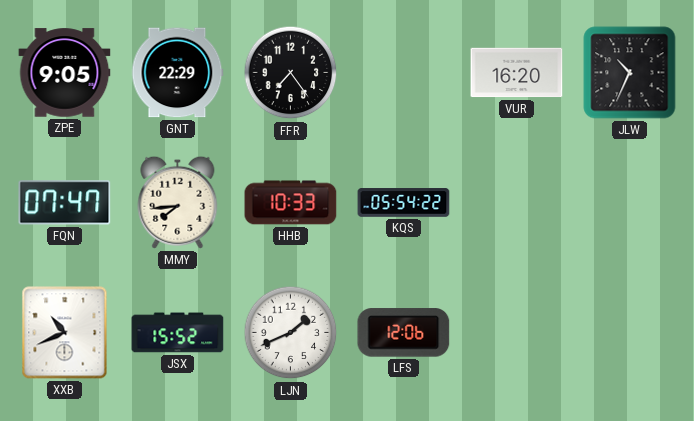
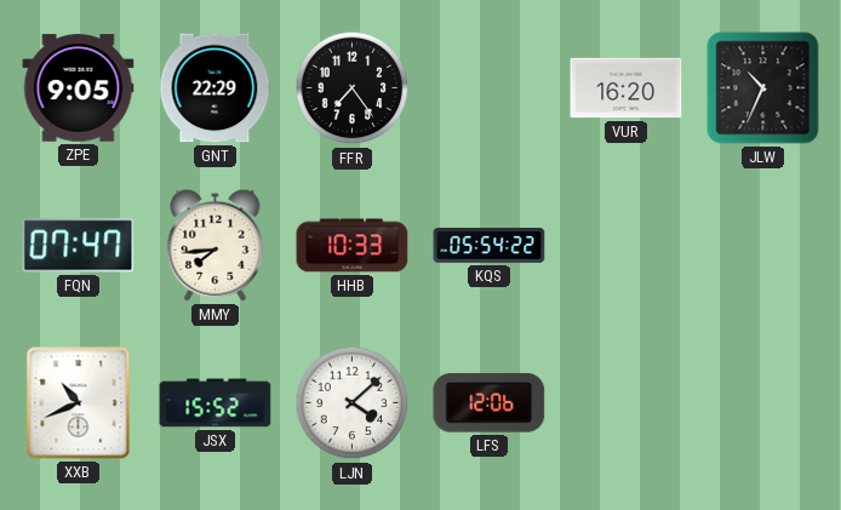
LJN: 1:41 -> 4:08
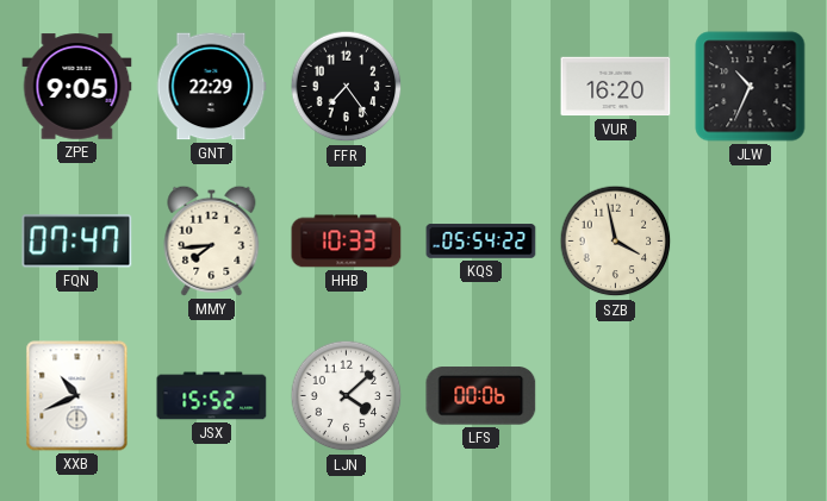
SZB: none -> 3:58
LFS: 12:06 -> 00:06
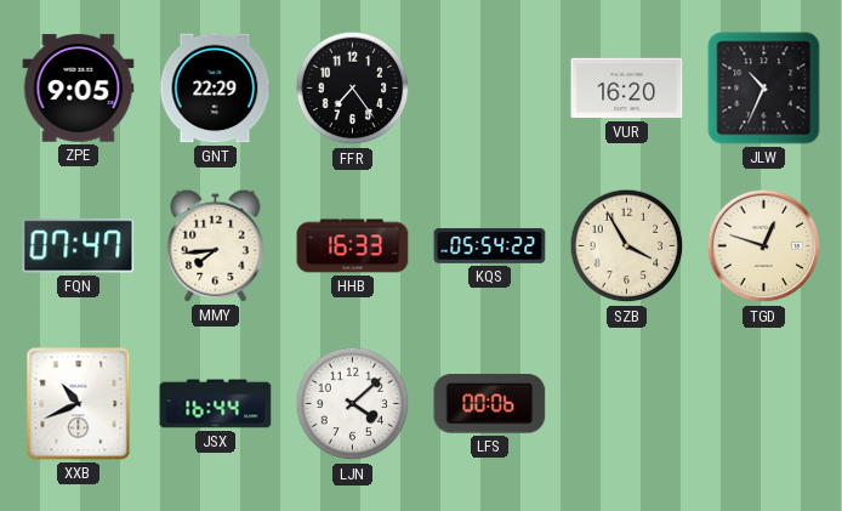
HHB: 10:33 -> 16:33
SZB: 3:58 -> 3:55
TGD: none -> 12:48
JSX: 15:52 -> 16:44
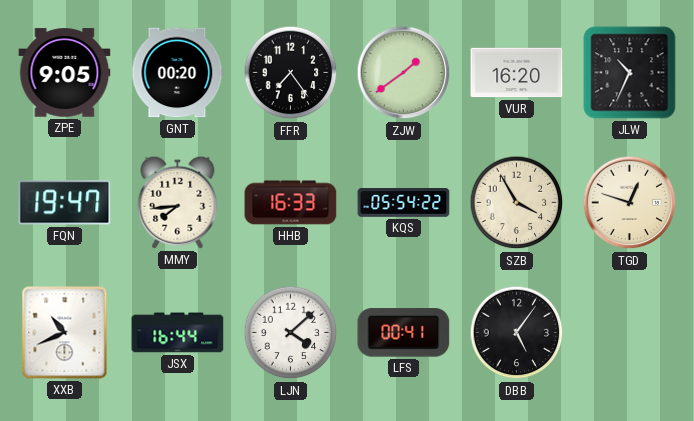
GNT: 22:29 -> 00:20
ZJW: none -> 1:39
FQN: 07:47 -> 19:47
LFS: 00:06 -> 00:41
DBB: none -> 5:06
